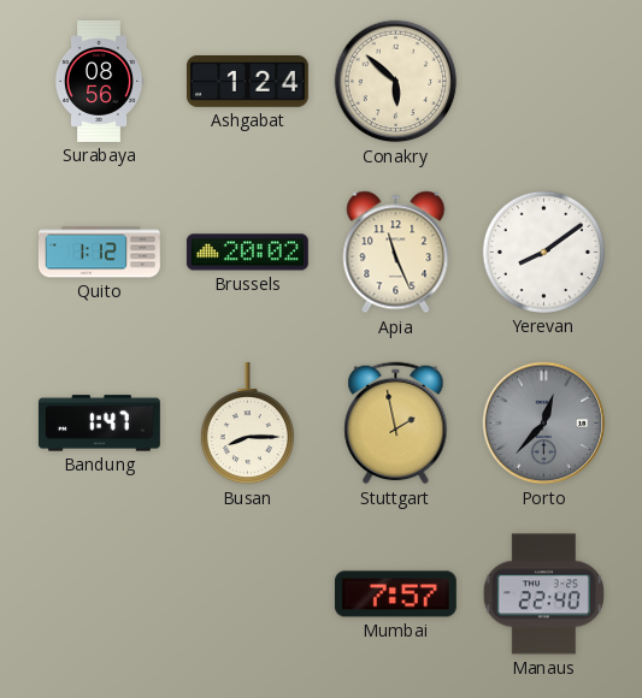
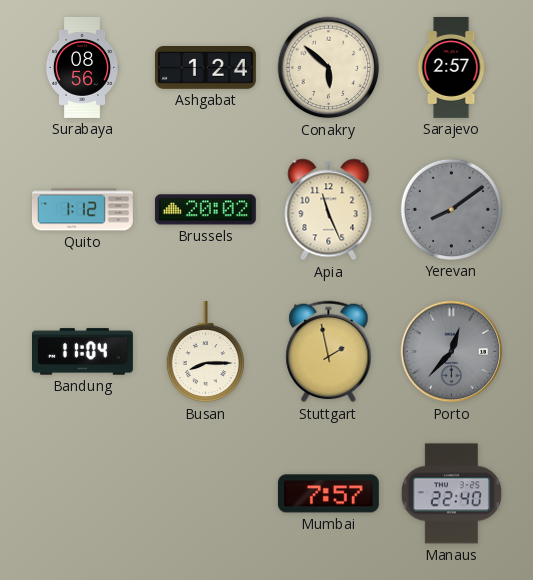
Sarajevo: none -> 2:57
Yerevan dial: white -> grey
Bandung: 1:47 -> 11:04
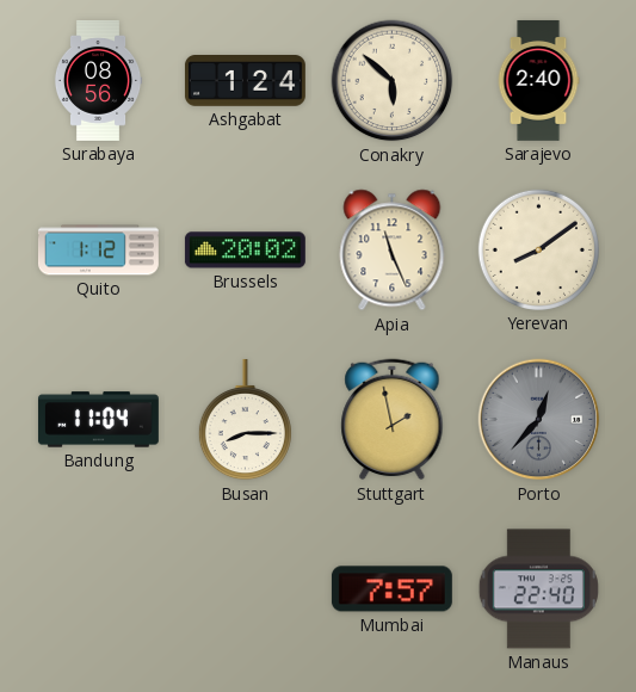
Sarajevo: 2:57 -> 2:40
Yerevan dial: grey -> cream
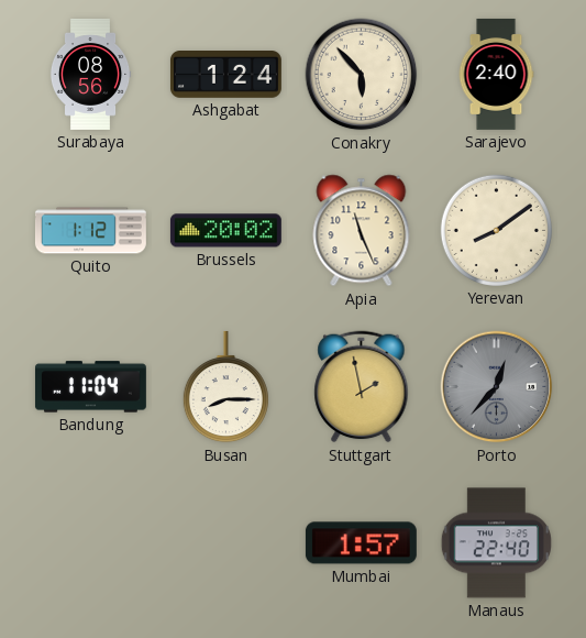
Conakry: 5:52 -> 5:53
Mumbai: 7:57 -> 1:57
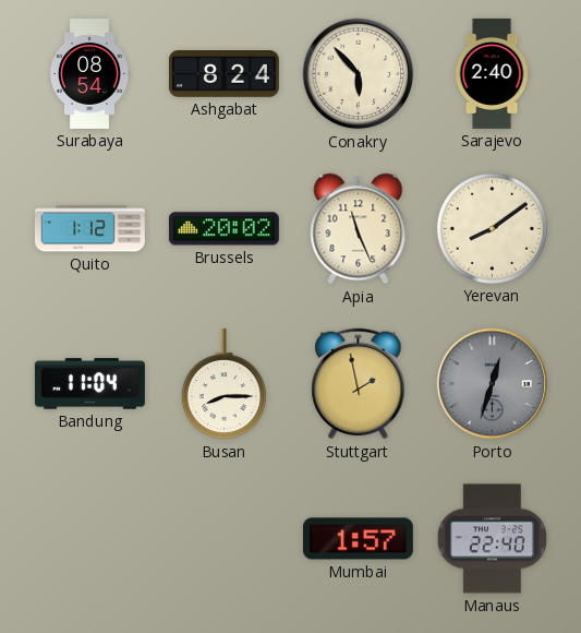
Surabaya: 08:56 -> 08:54
Ashgabat: 1:24 -> 8:24
Porto: 12:37 -> 12:33
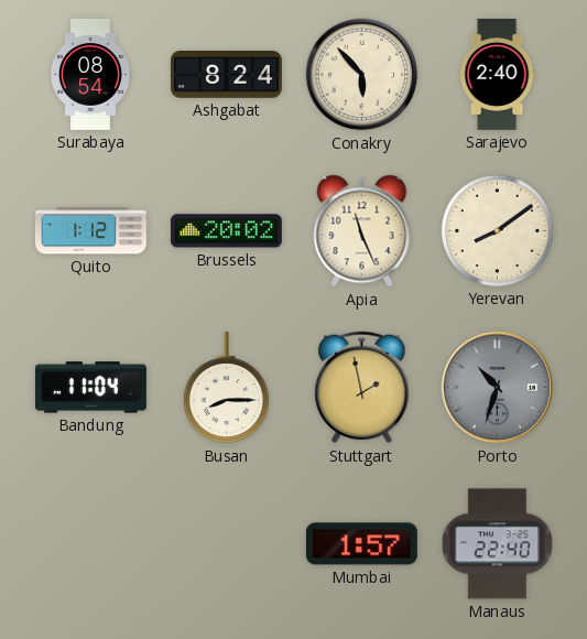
Porto: 12:33 -> 10:33
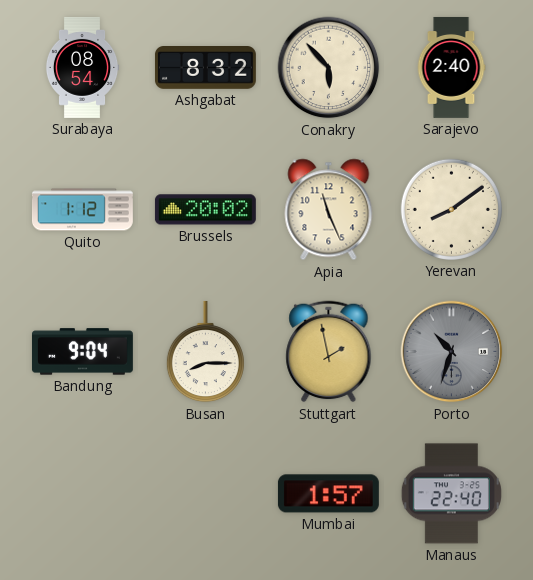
Ashgabat: 8:24 -> 8:32
Bandung: 11:04 -> 9:04
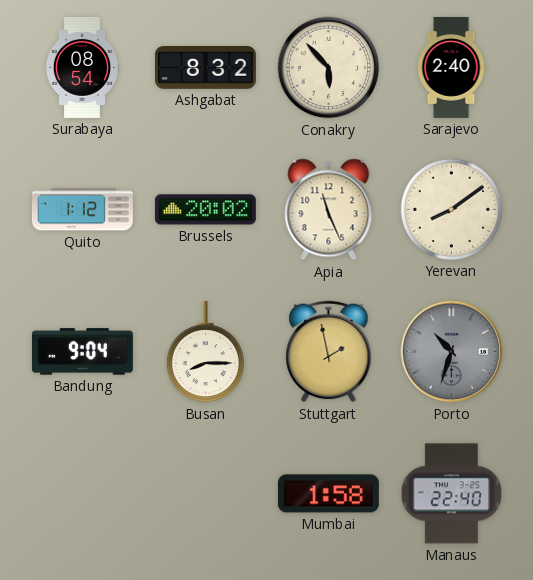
Mumbai: 1:57 -> 1:58
